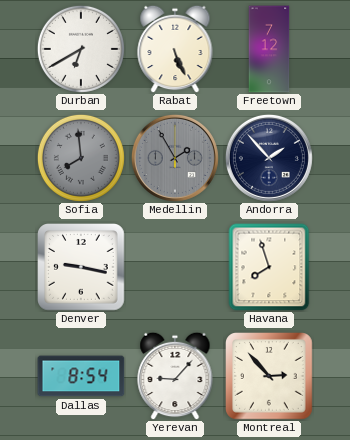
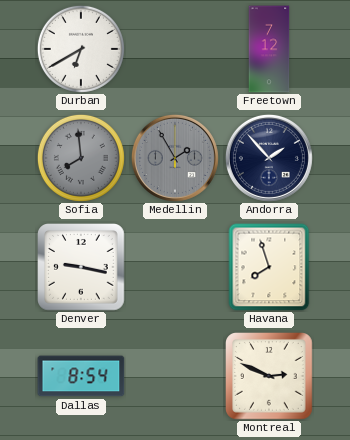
Rabat: 5:26 -> none
Yerevan: 9:07 -> none
Montreal: 2:53 -> 2:49
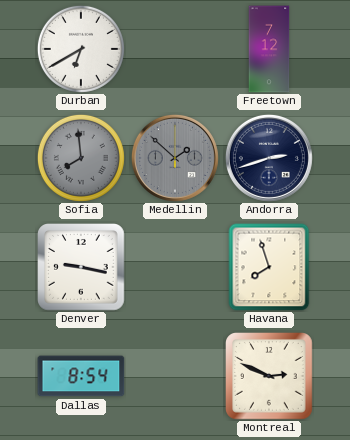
Medellin: 1:55 -> 1:52
Andorra: 1:53 -> 2:42
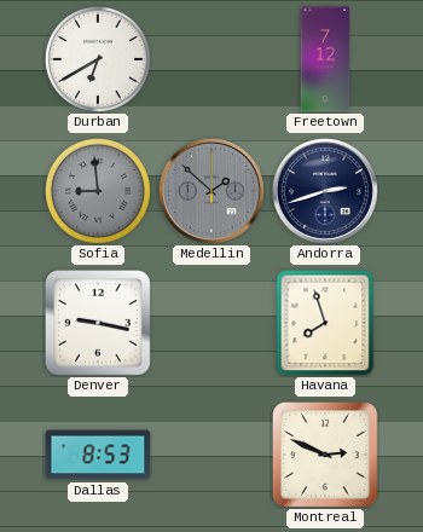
Sofia: 7:59 -> 8:59
Dallas: 8:54 -> 8:53
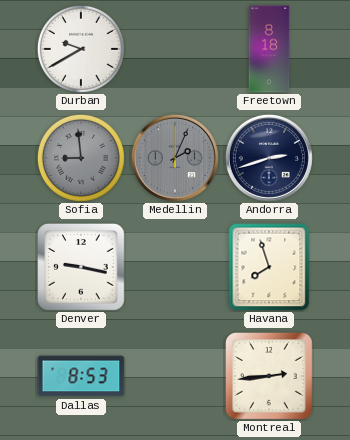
Durban: 6:40 -> 9:40
Freetown: 7:12 -> 8:18
Medellin: 1:52 -> 2:04
Montreal: 2:49 -> 2:44
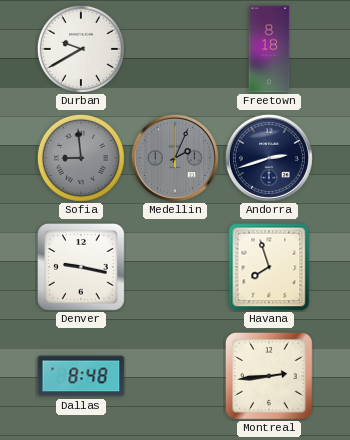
Dallas: 8:53 -> 8:48
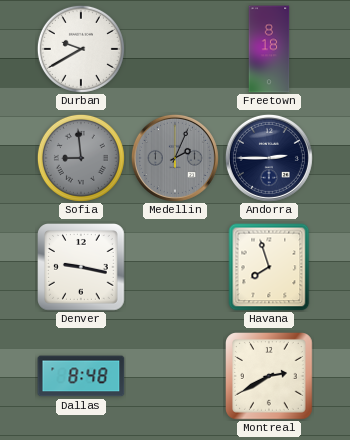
Andorra: 2:42 -> 2:45
Montreal: 2:44 -> 2:40
